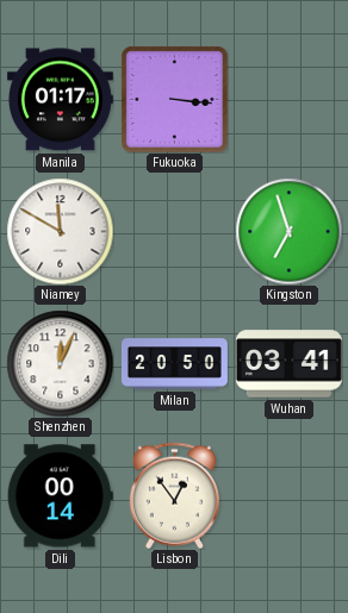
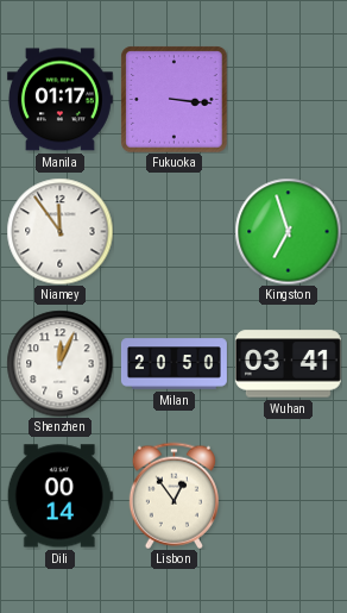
Niamey: 11:50 -> 11:54
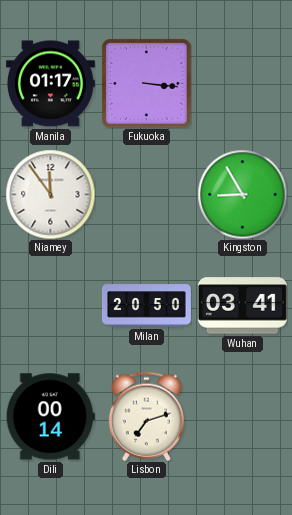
Kingston: 6:57 -> 8:55
Shenzhen: 12:04 -> none
Lisbon: 12:54 -> 7:12
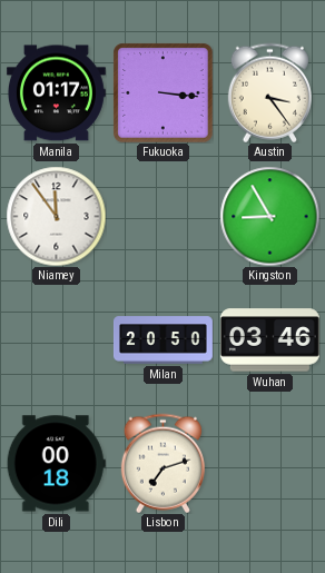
Austin: none -> 3:24
Wuhan: 03:41 -> 03:46
Dili: 00:14 -> 00:18
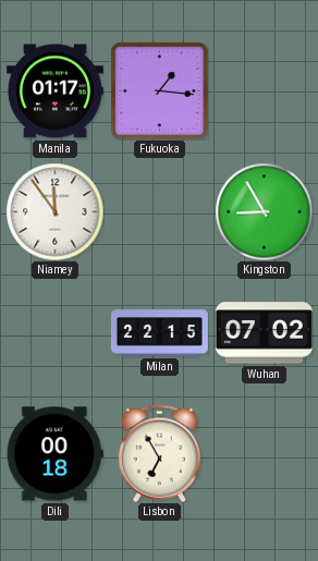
Fukuoka: 3:16 -> 1:16
Austin: 3:24 -> none
Milan: 20:50 -> 22:15
Wuhan: 03:46 -> 07:02
Lisbon: 7:12 -> 6:55
